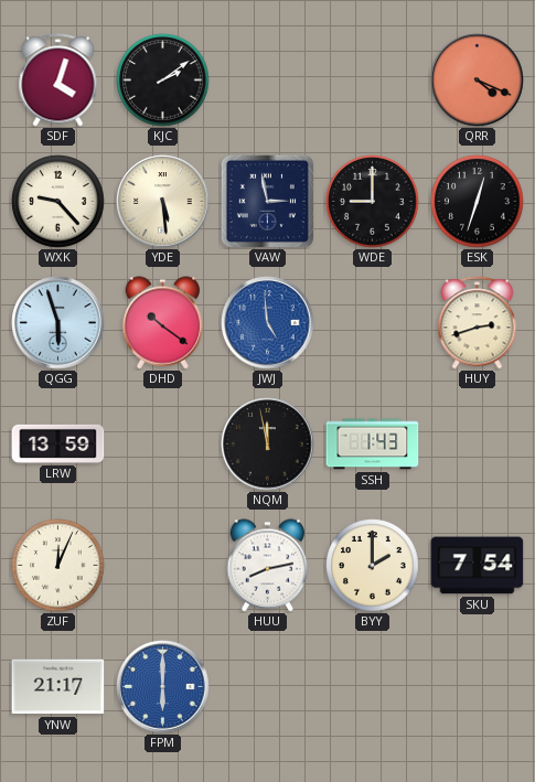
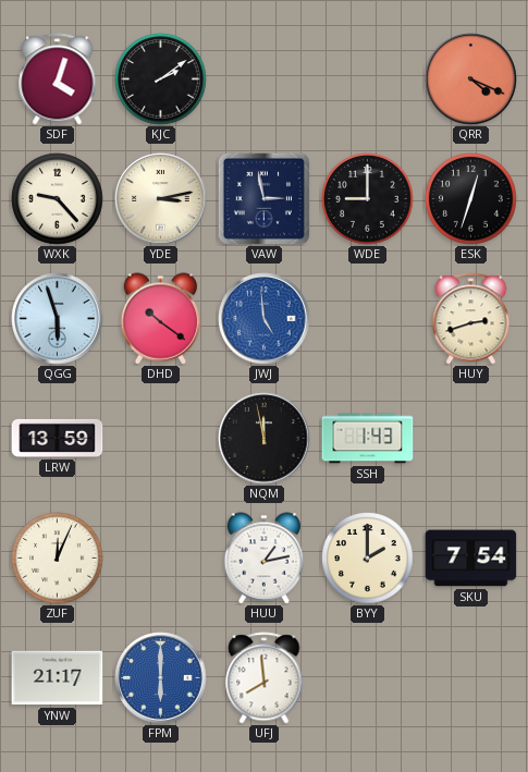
YDE: 5:29 -> 3:13
HUU: 8:13 -> 1:13
UFJ: none -> 7:59
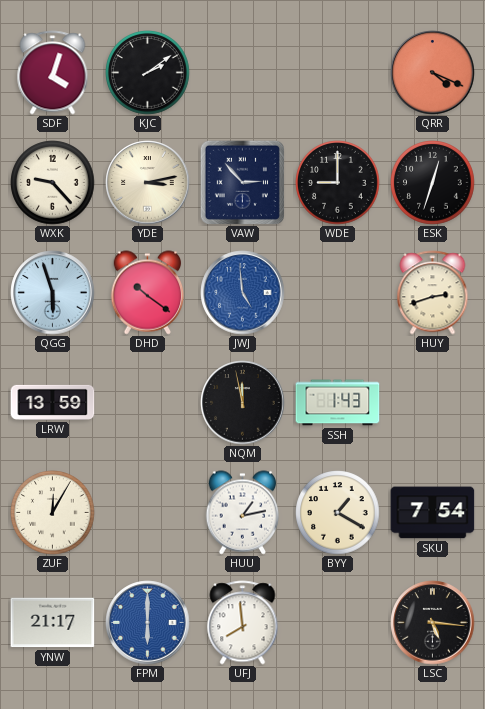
VAW: 2:58 -> 2:53
ZUF: 12:04 -> 12:05
BYY: 2:00 -> 1:20
LSC: none -> 5:16
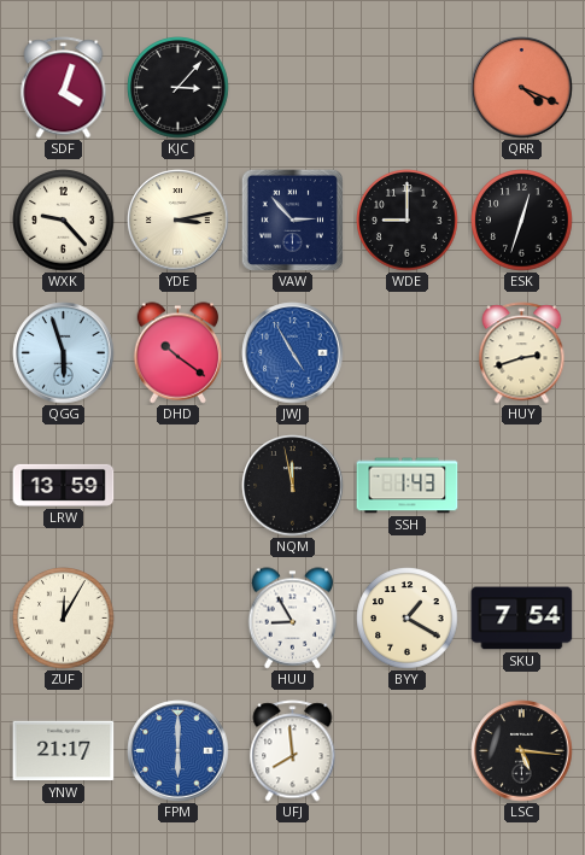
KJC: 2:09 -> 3:07
JWJ: 4:59 -> 4:55
HUU: 1:13 -> 8:55
